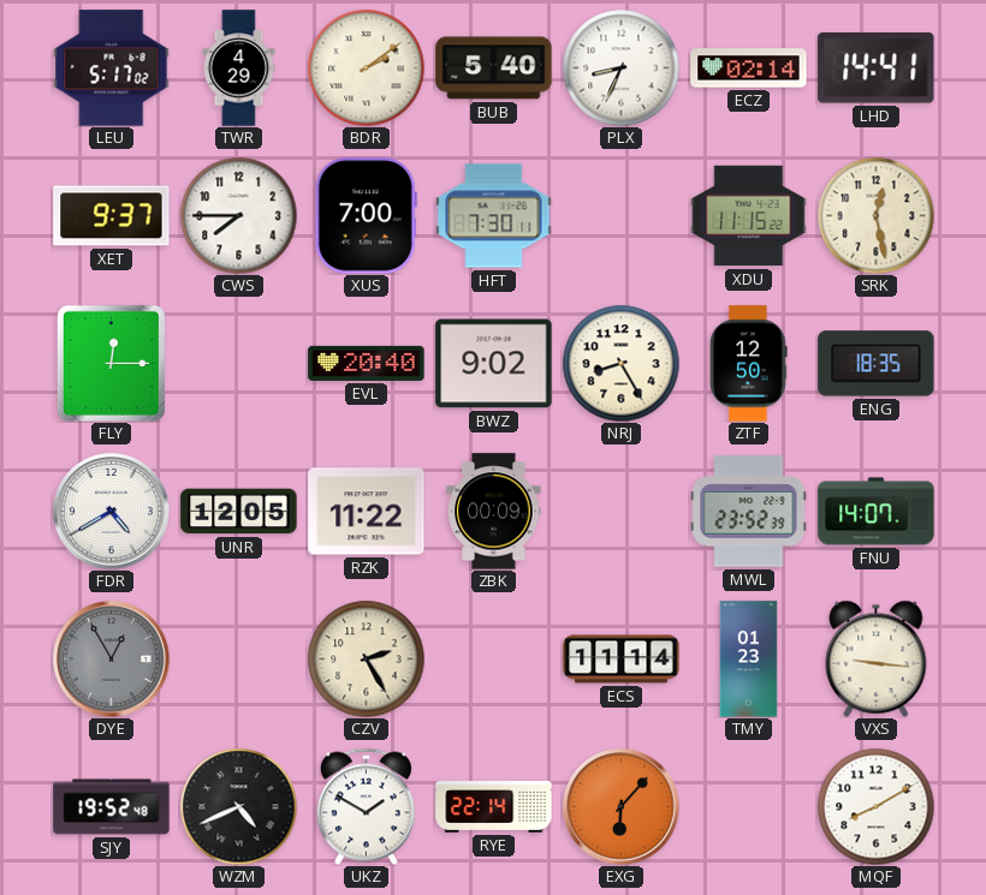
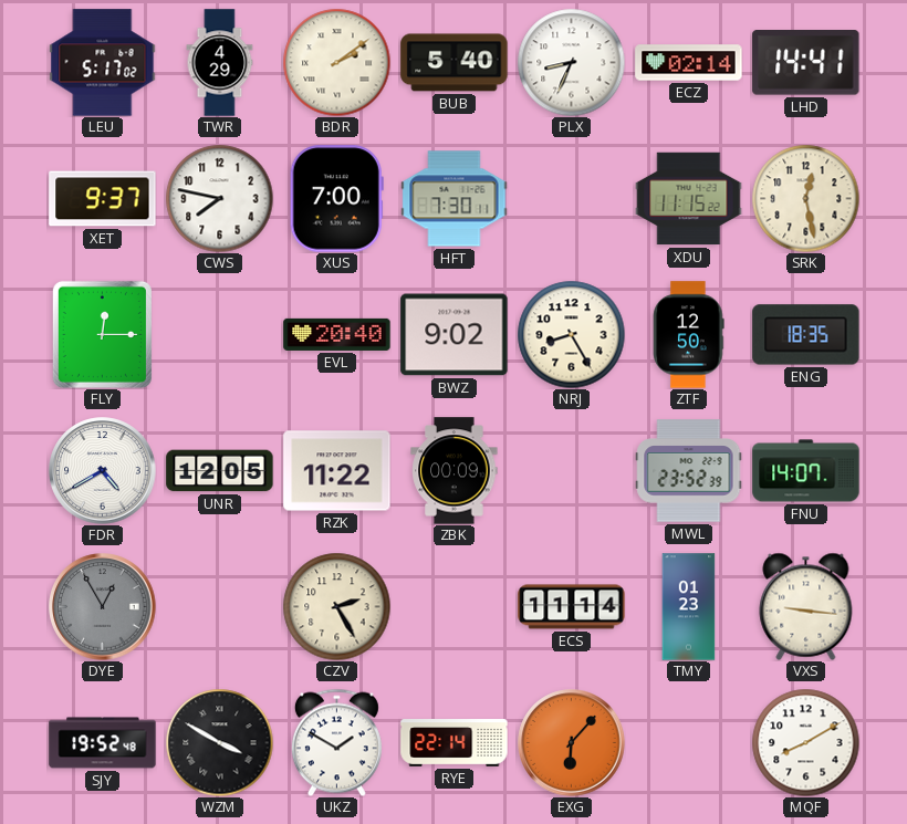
CWS: 7:45 -> 7:47
WZM: 4:41 -> 3:50
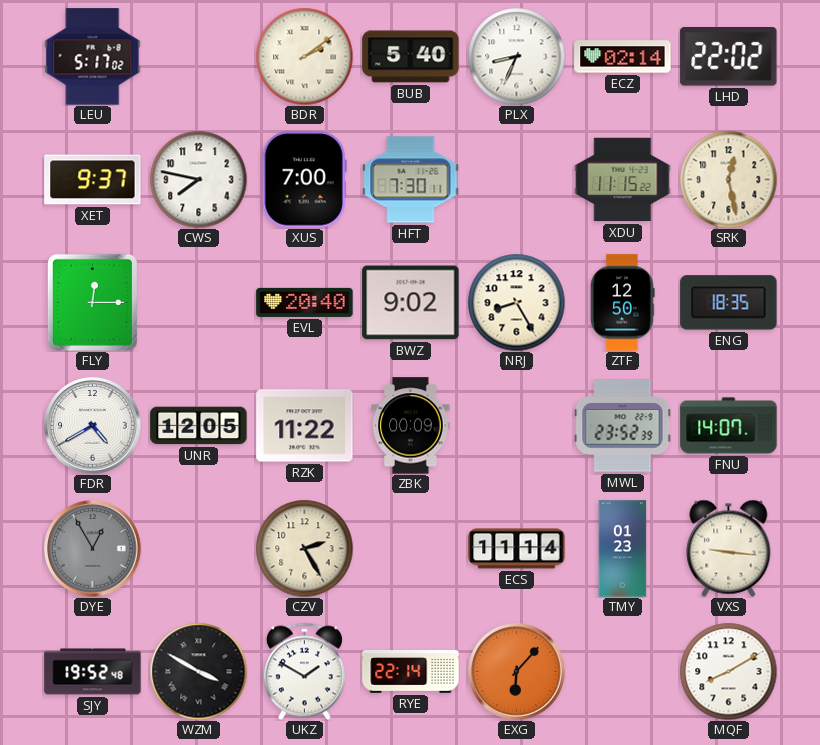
TWR: 4:29 -> none
LHD: 14:41 -> 22:02
